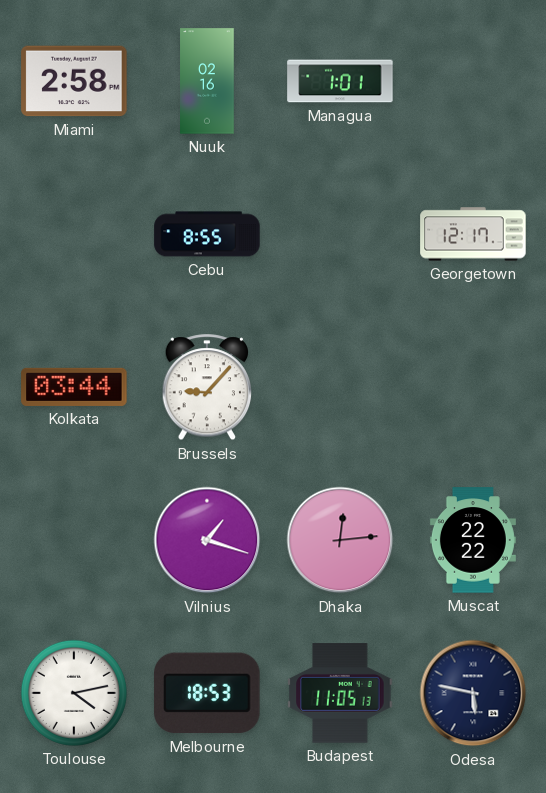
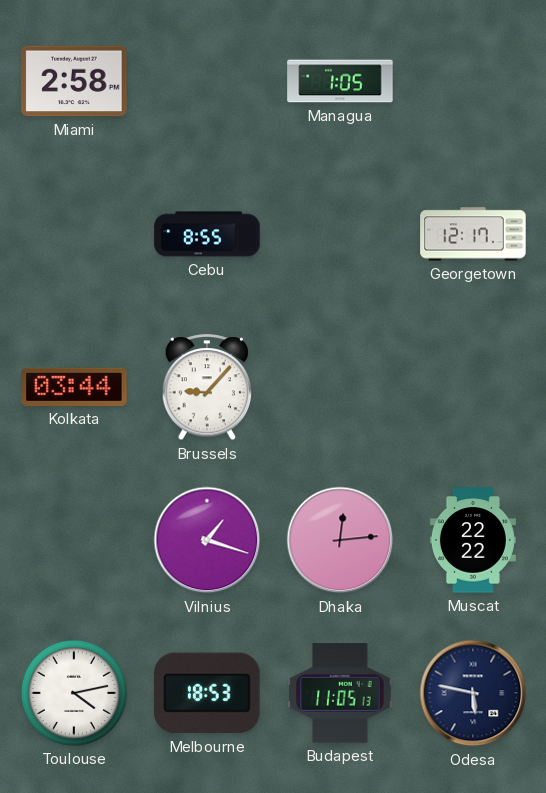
Nuuk: 02:16 -> none
Managua: 1:01 -> 1:05
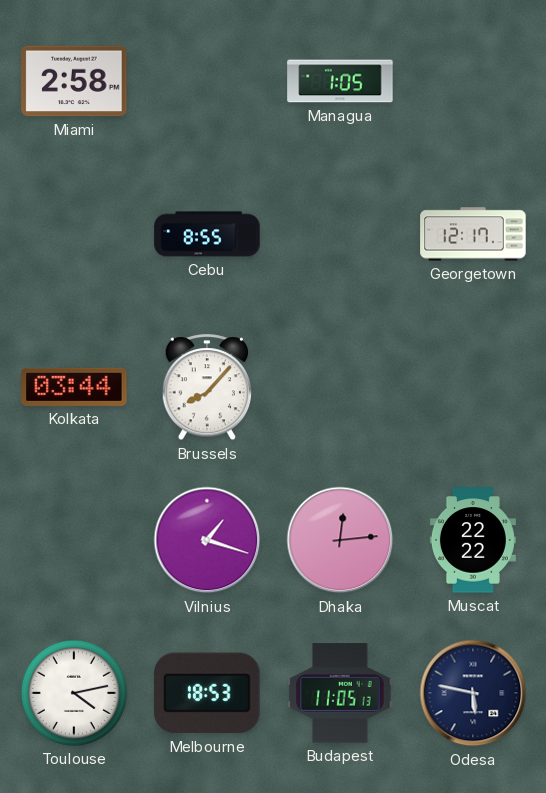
Brussels: 9:07 -> 8:07
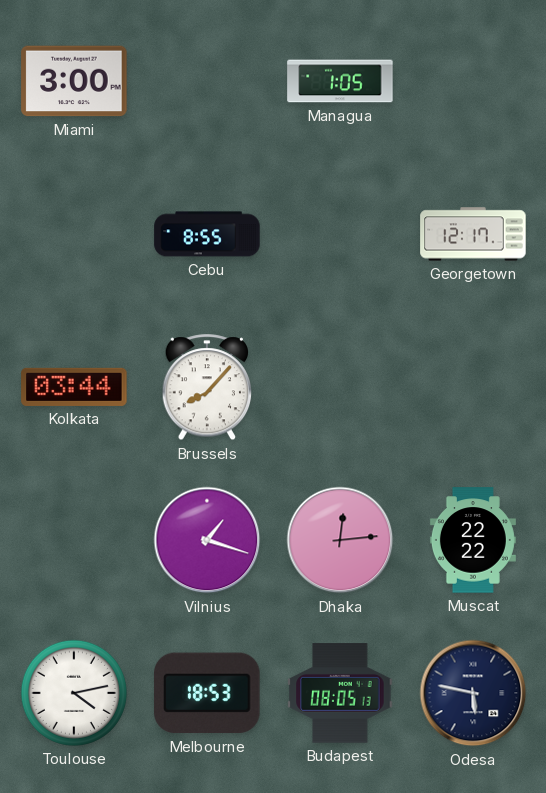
Miami: 2:58 -> 3:00
Budapest: 11:05 -> 08:05
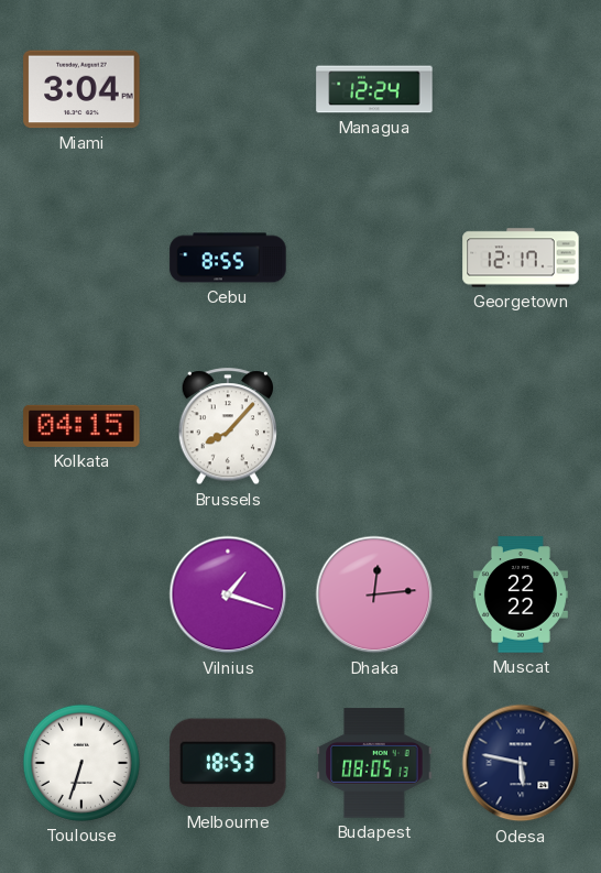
Miami: 3:00 -> 3:04
Managua: 1:05 -> 12:24
Kolkata: 03:44 -> 04:15
Toulouse: 4:13 -> 6:33
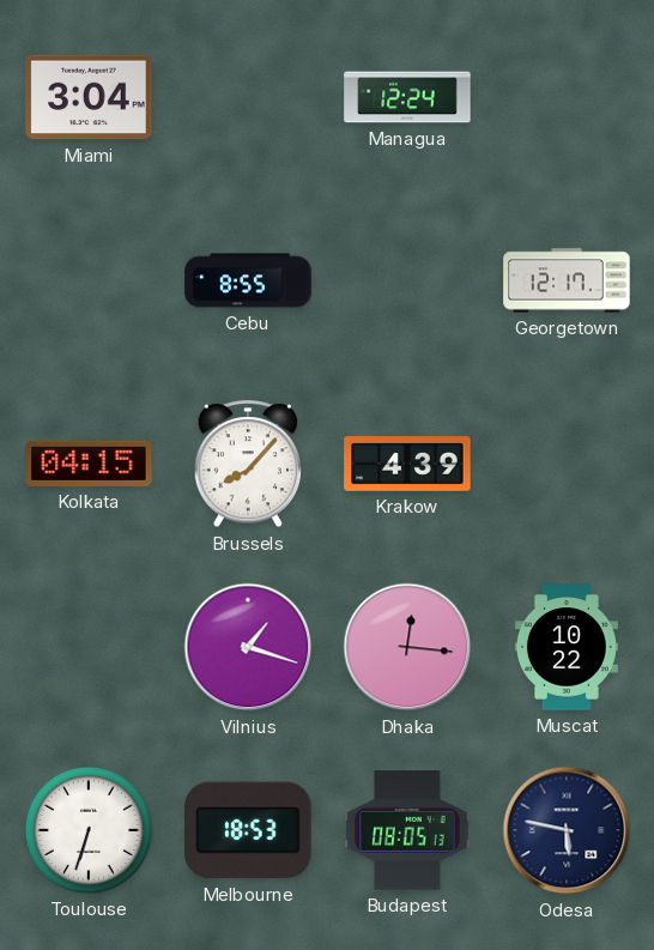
Krakow: none -> 4:39
Dhaka: 12:14 -> 12:16
Muscat: 22:22 -> 10:22
